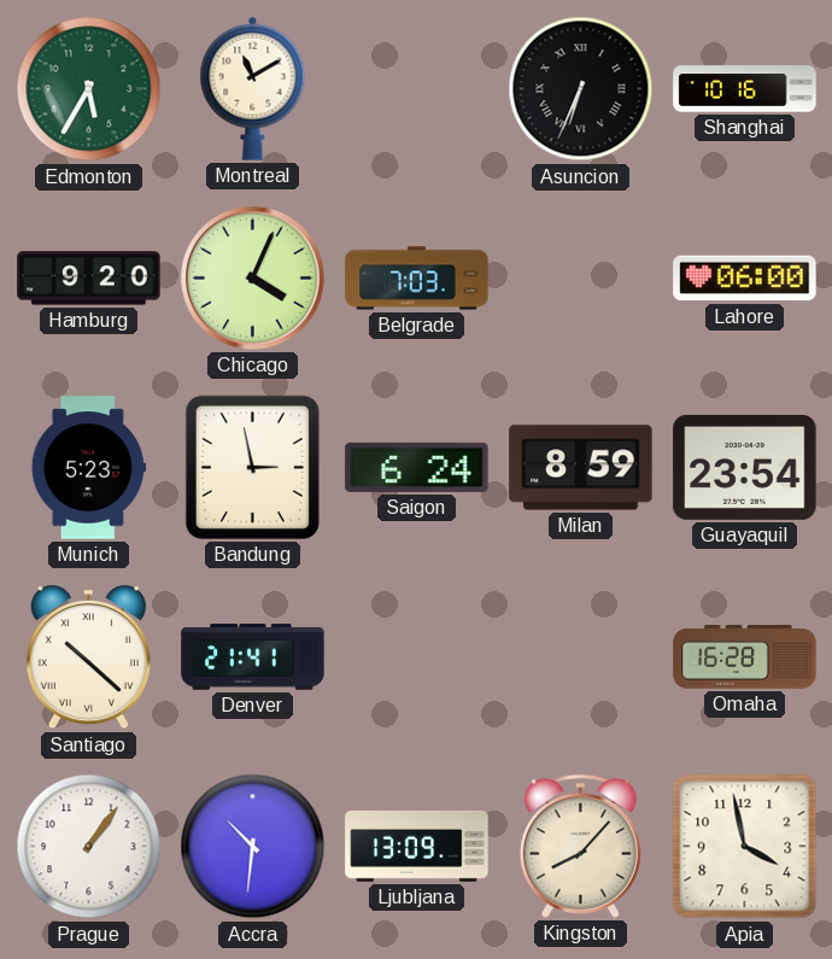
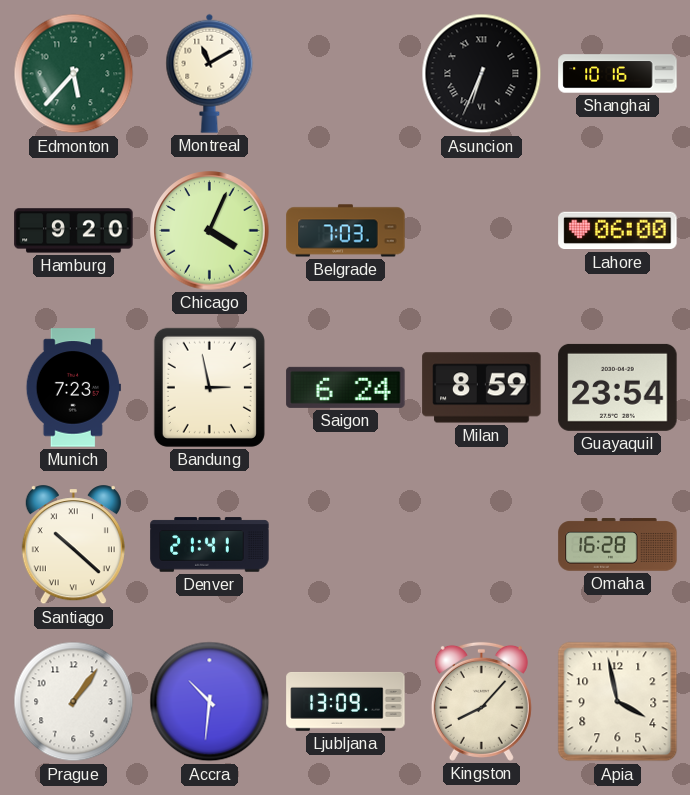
Edmonton: 5:35 -> 5:37
Munich: 5:23 -> 7:23
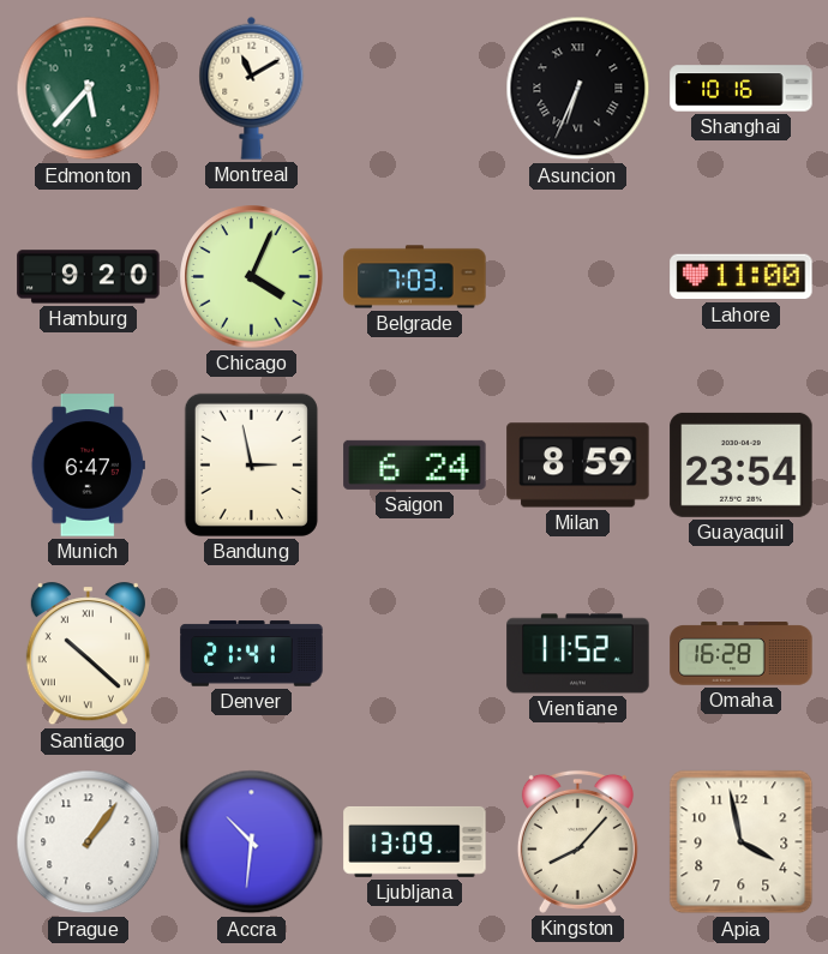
Lahore: 06:00 -> 11:00
Munich: 7:23 -> 6:47
Vientiane: none -> 11:52
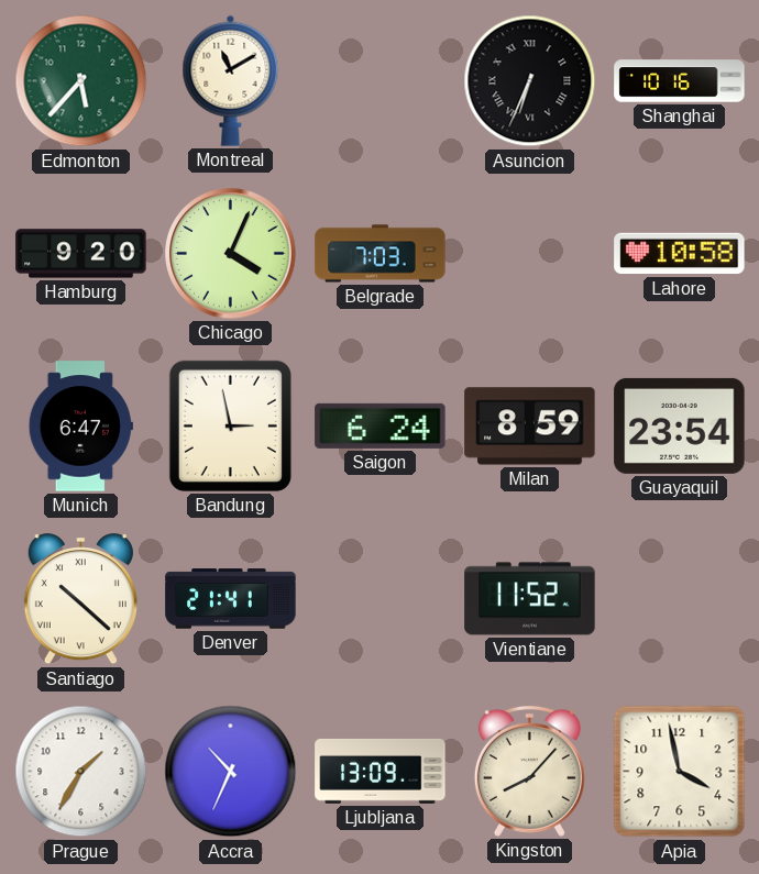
Lahore: 11:00 -> 10:58
Omaha: 16:28 -> none
Prague: 1:06 -> 1:35
Accra: 10:31 -> 10:34
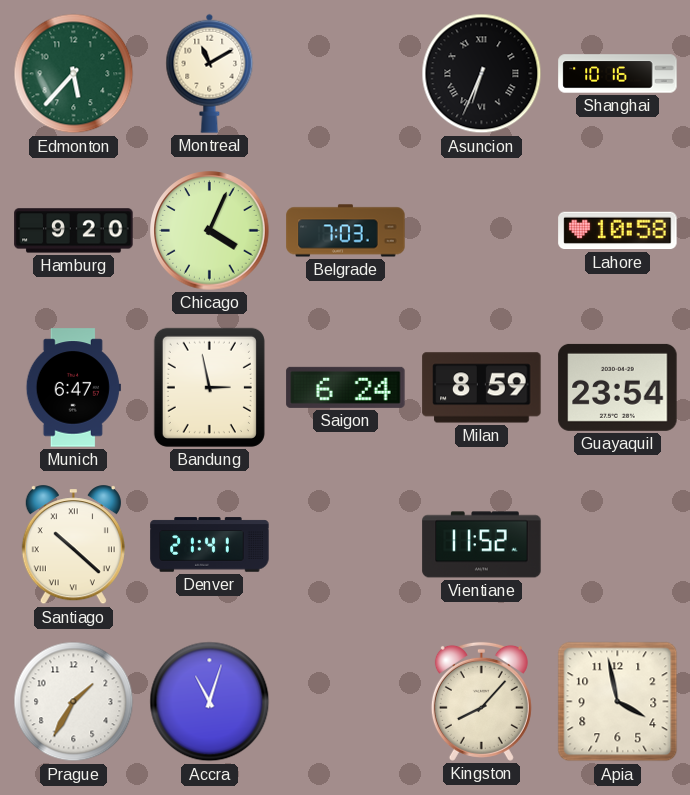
Accra: 10:34 -> 11:03
Ljubljana: 13:09 -> none
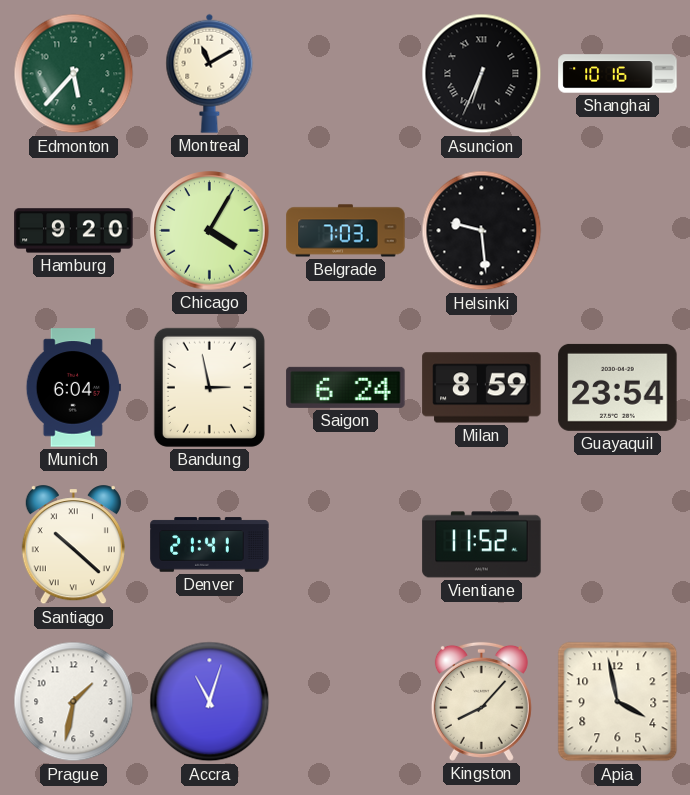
Chicago: 4:04 -> 4:05
Helsinki: none -> 9:29
Lahore: 10:58 -> none
Munich: 6:47 -> 6:04
Prague: 1:35 -> 1:32
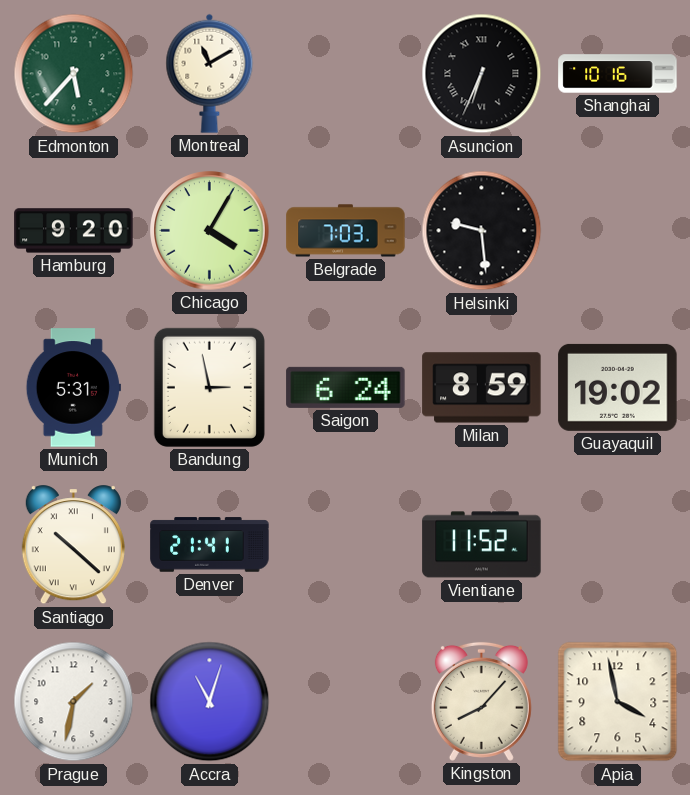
Munich: 6:04 -> 5:31
Guayaquil: 23:54 -> 19:02
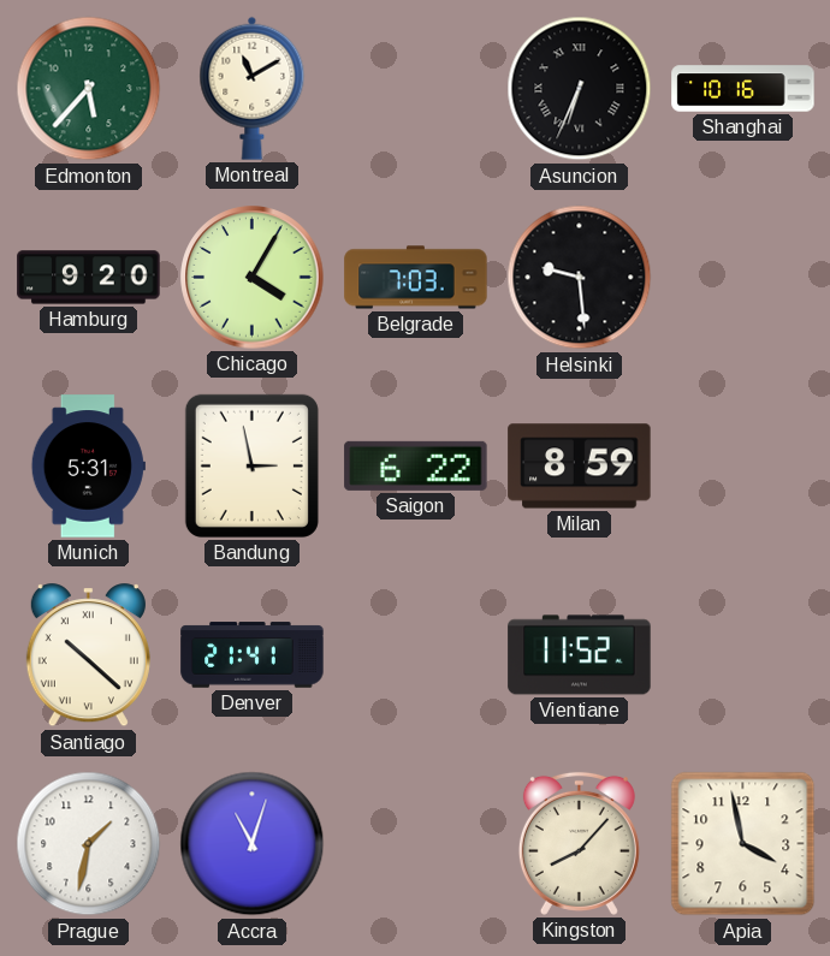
Saigon: 6:24 -> 6:22
Guayaquil: 19:02 -> none
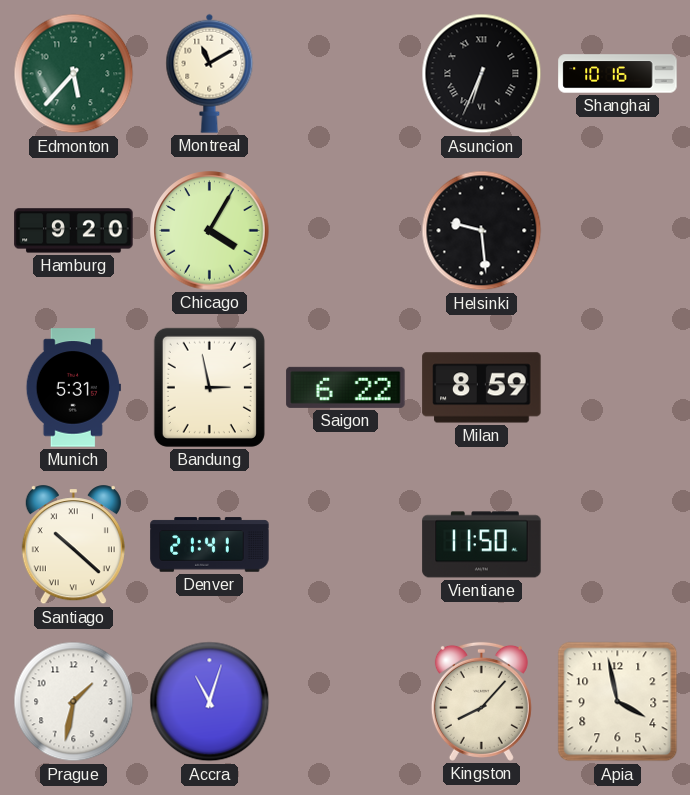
Belgrade: 7:03 -> none
Vientiane: 11:52 -> 11:50
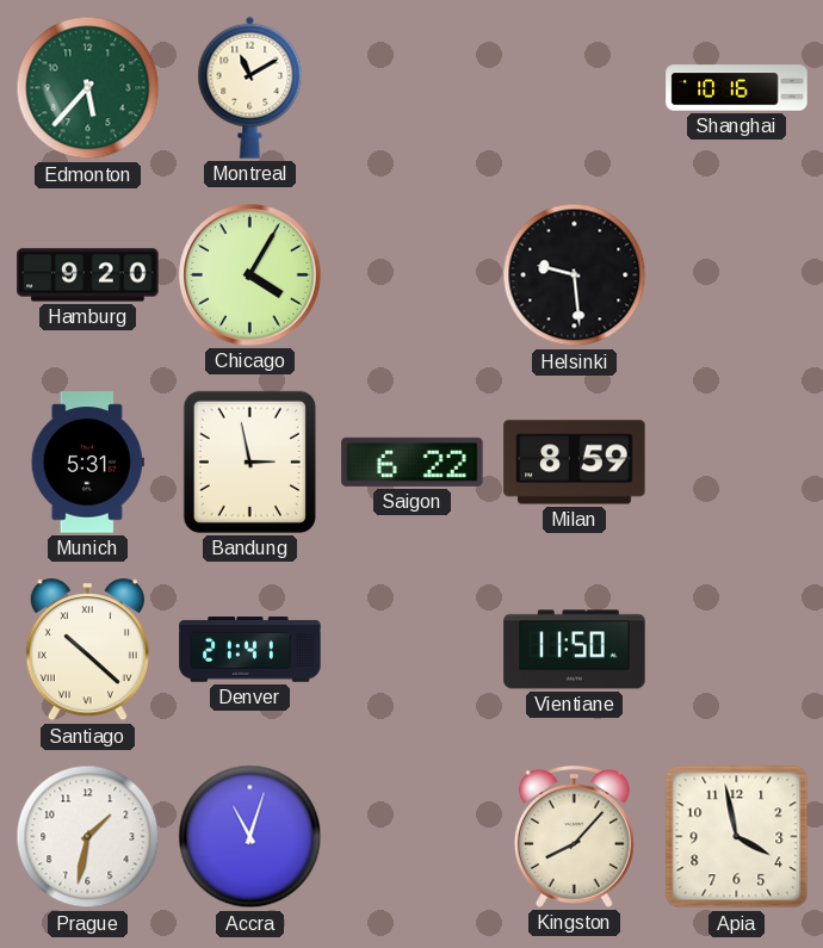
Asuncion: 6:34 -> none
